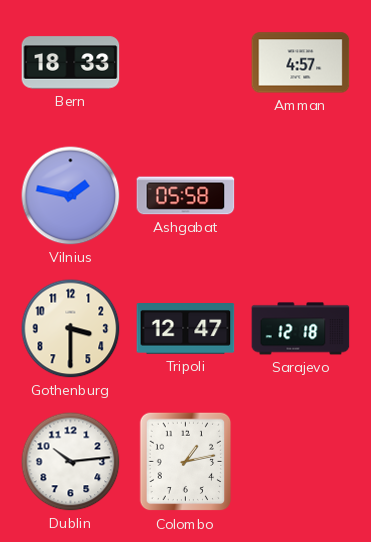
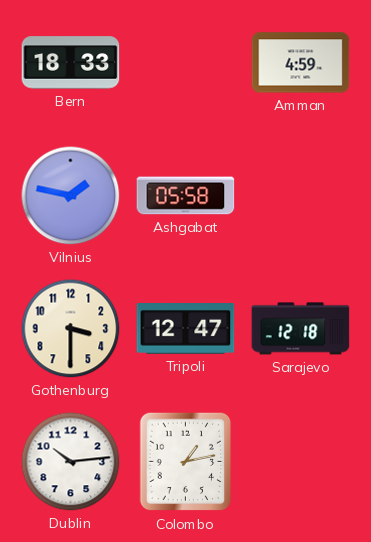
Amman: 4:57 -> 4:59
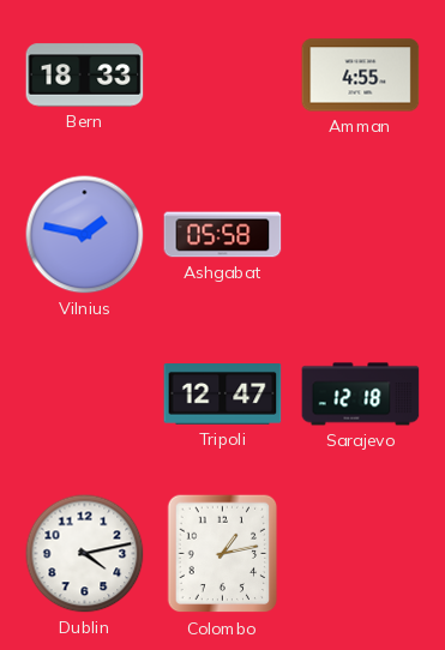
Amman: 4:59 -> 4:55
Gothenburg: 3:30 -> none
Dublin: 10:14 -> 4:13
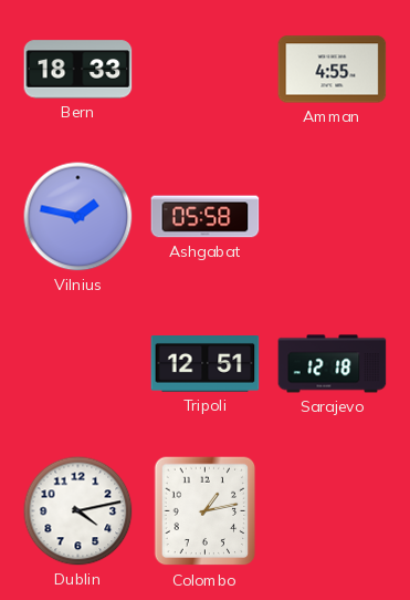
Tripoli: 12:47 -> 12:51
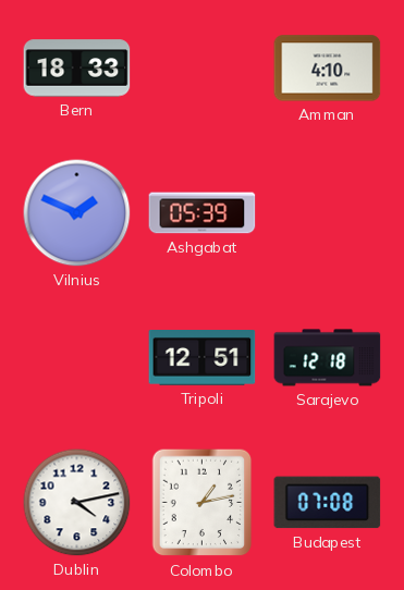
Amman: 4:55 -> 4:10
Vilnius: 1:47 -> 1:49
Ashgabat: 05:58 -> 05:39
Budapest: none -> 07:08
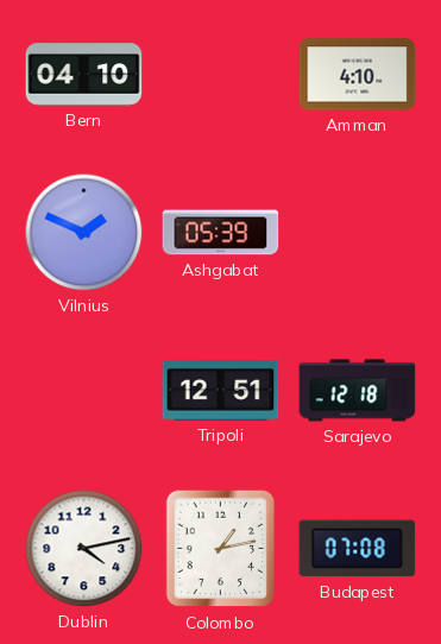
Bern: 18:33 -> 04:10
